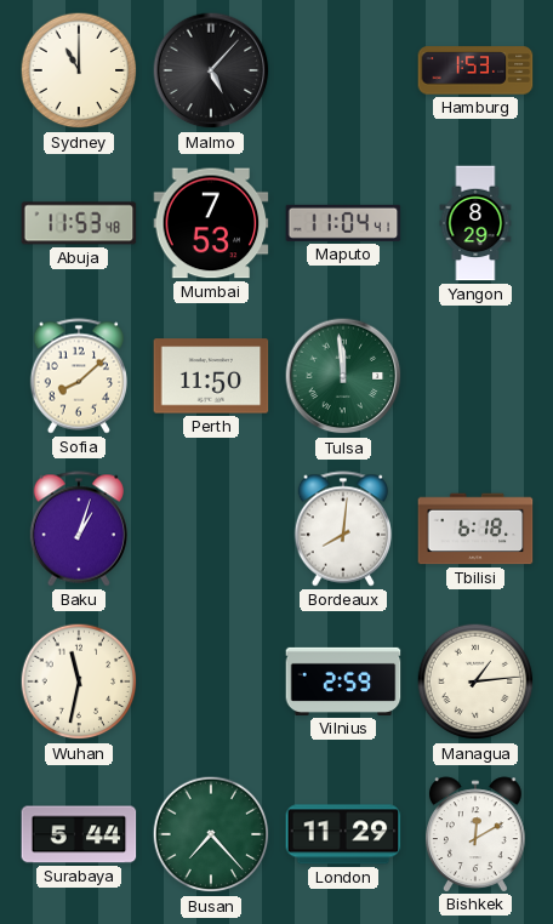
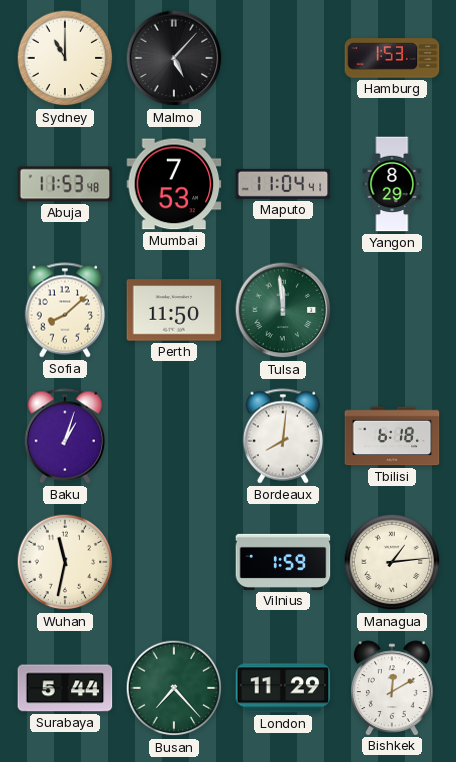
Vilnius: 2:59 -> 1:59
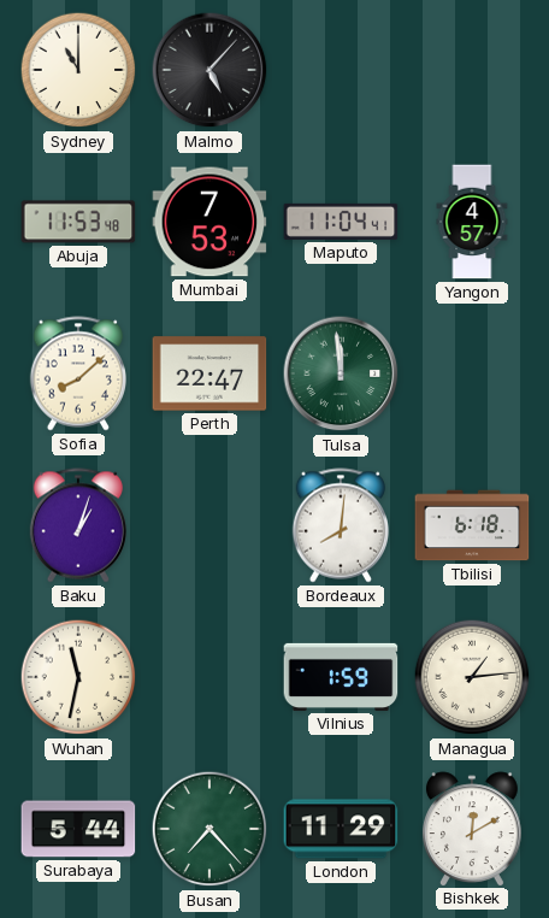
Hamburg: 1:53 -> none
Yangon: 8:29 -> 4:57
Perth: 11:50 -> 22:47
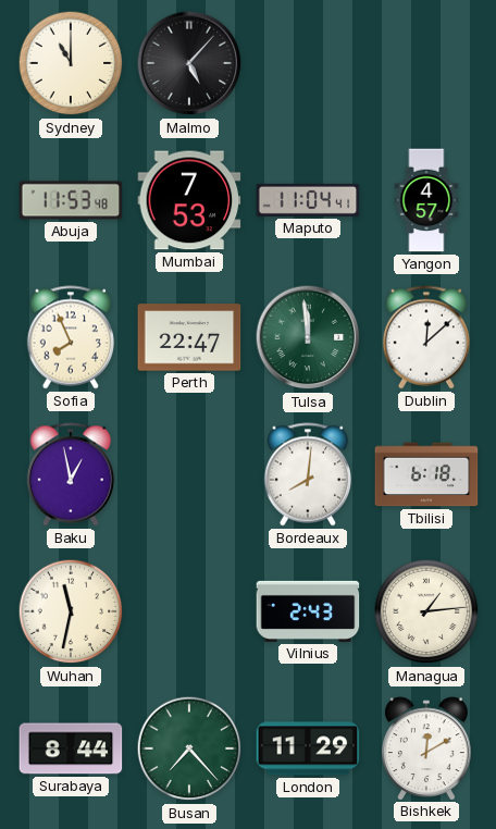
Sofia: 8:08 -> 7:56
Dublin: none -> 12:08
Baku: 1:03 -> 12:58
Vilnius: 1:59 -> 2:43
Surabaya: 5:44 -> 8:44
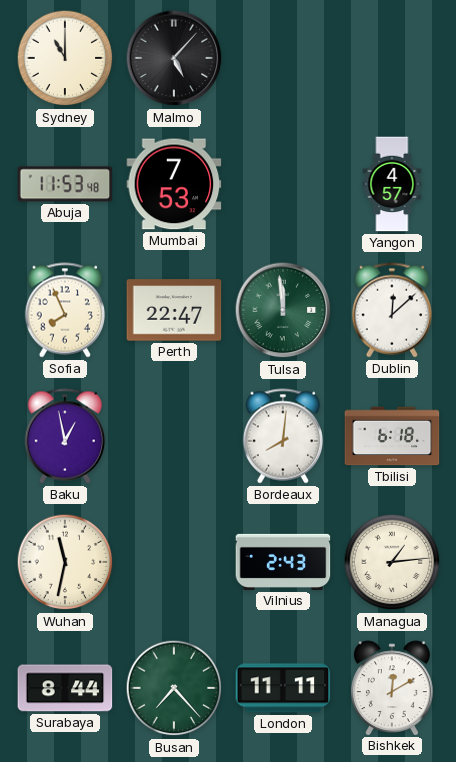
Maputo: 11:04 -> none
London: 11:29 -> 11:11
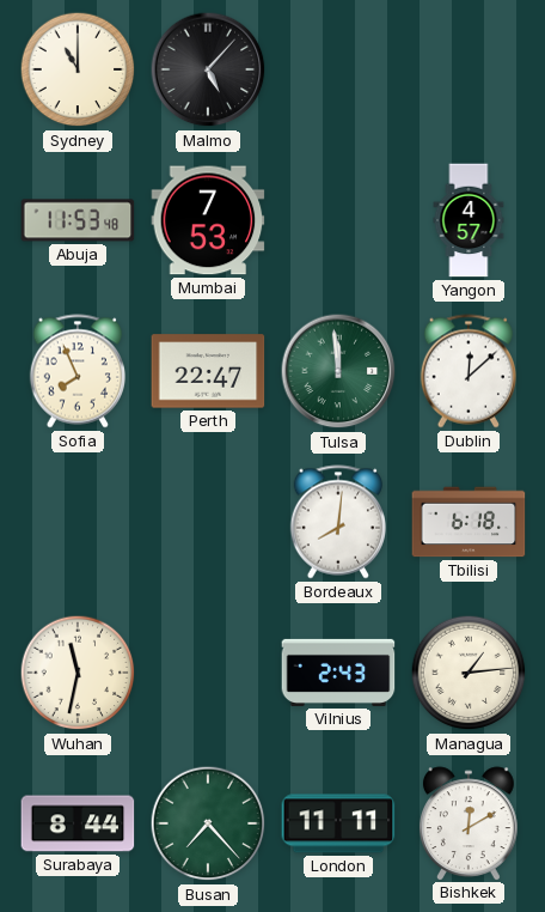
Baku: 12:58 -> none
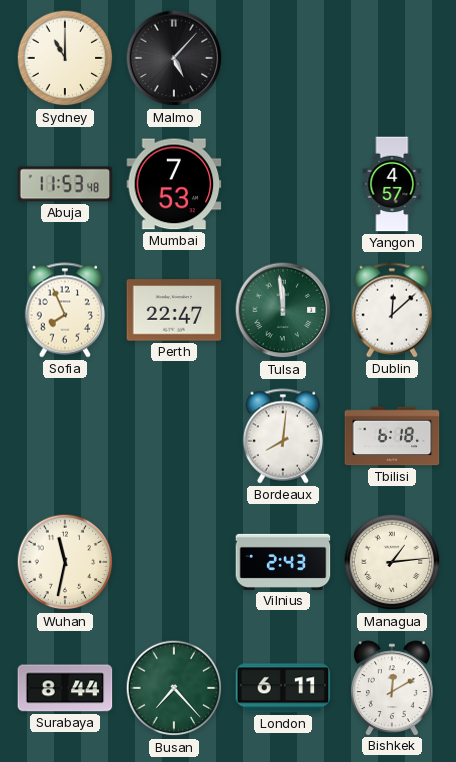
London: 11:11 -> 6:11
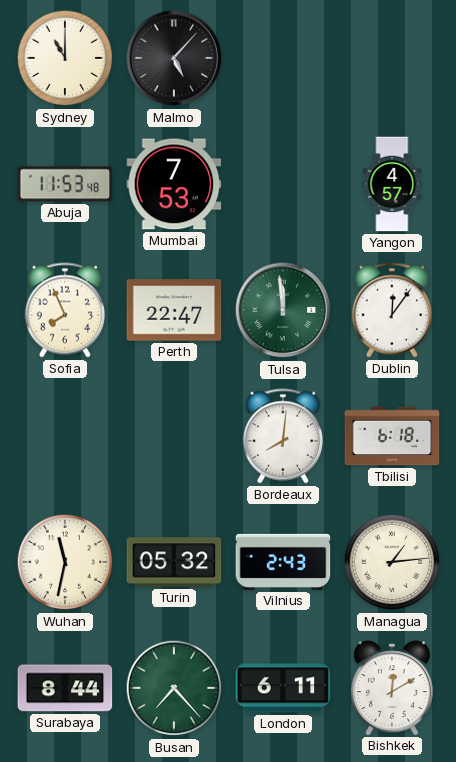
Dublin: 12:08 -> 12:06
Turin: none -> 05:32
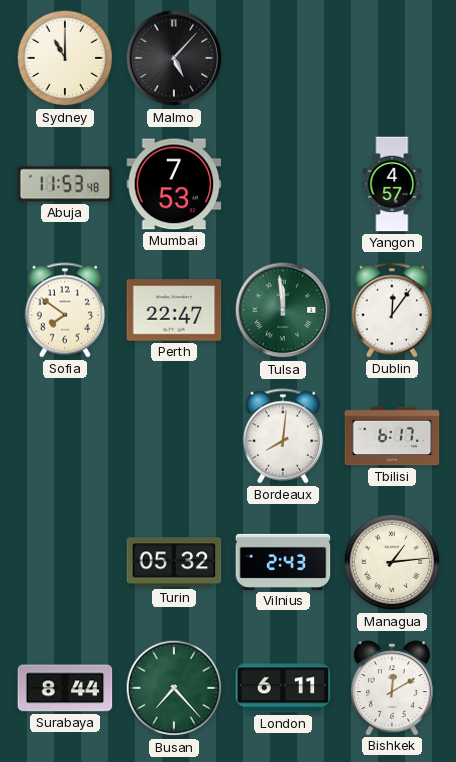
Sofia: 7:56 -> 7:51
Tbilisi: 6:18 -> 6:17
Wuhan: 11:32 -> none
